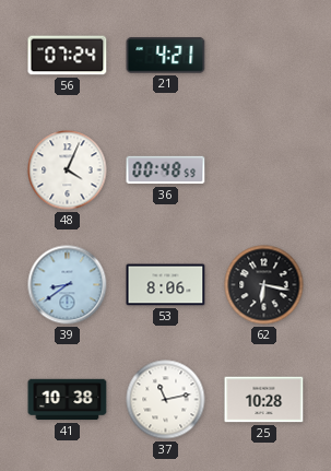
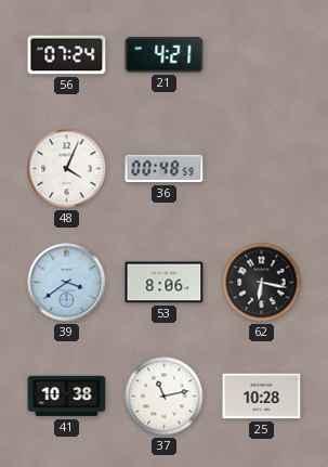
39: 8:39 -> 3:39
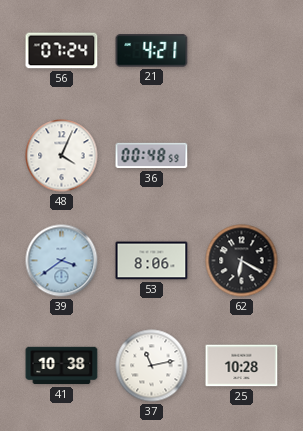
62: 6:17 -> 6:20
